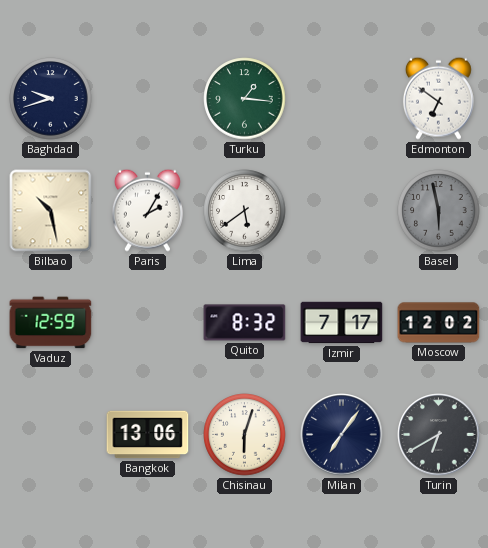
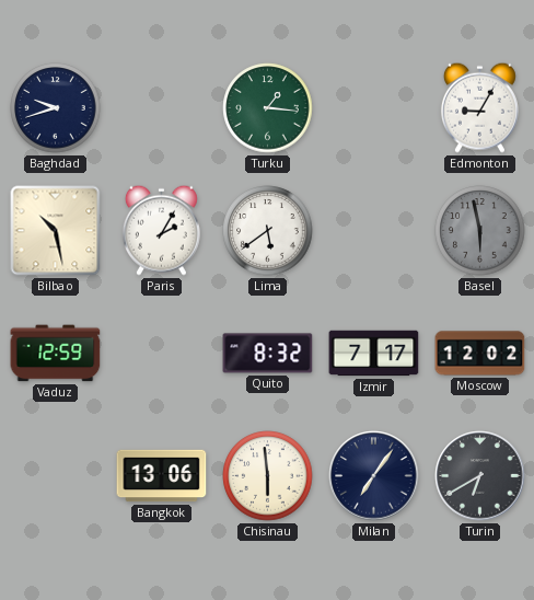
Edmonton: 6:51 -> 9:05
Chisinau: 6:03 -> 5:59
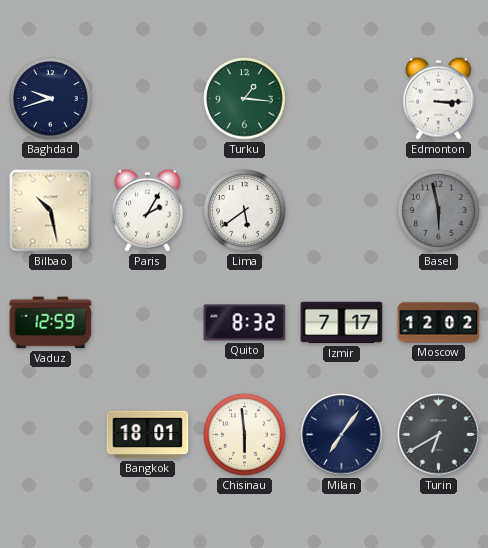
Edmonton: 9:05 -> 3:15
Bangkok: 13:06 -> 18:01
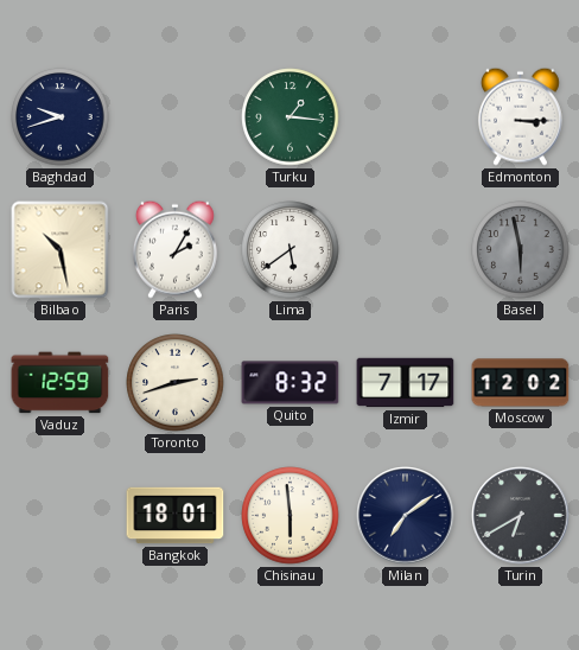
Toronto: none -> 2:42
Milan: 7:06 -> 7:09
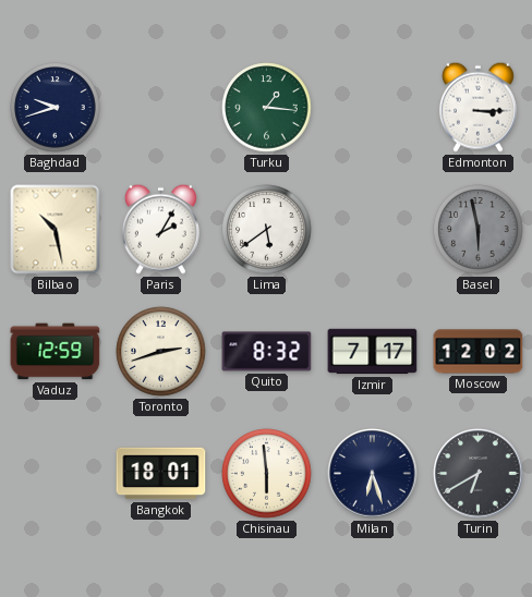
Milan: 7:09 -> 6:27
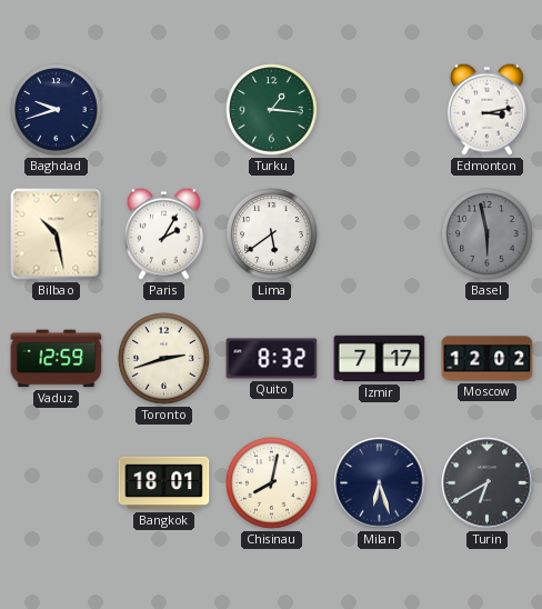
Edmonton: 3:15 -> 3:13
Chisinau: 5:59 -> 8:02
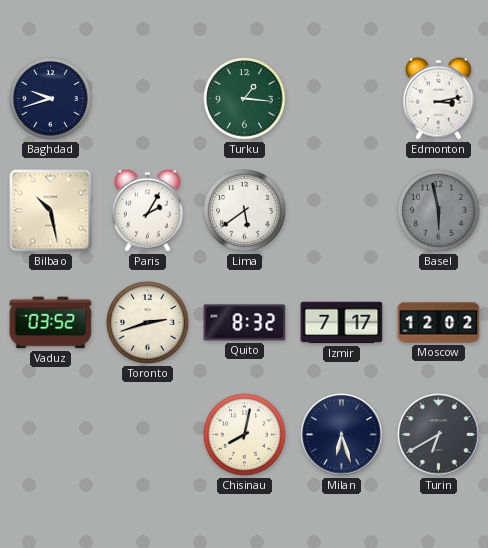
Vaduz: 12:59 -> 03:52
Bangkok: 18:01 -> none
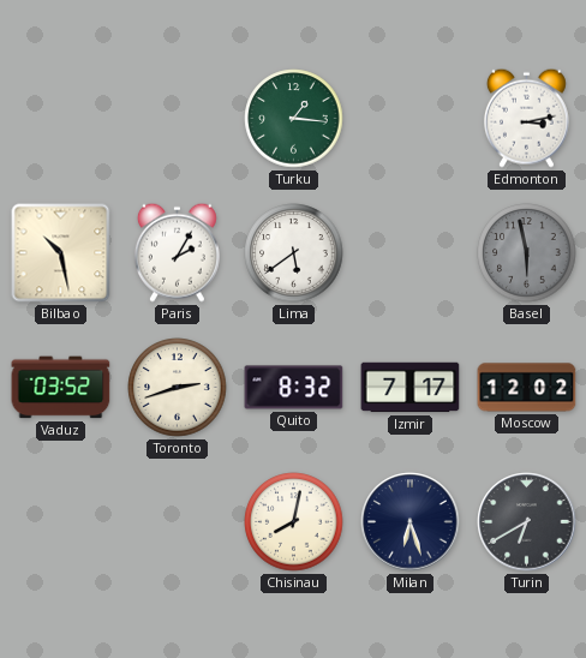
Baghdad: 9:42 -> none
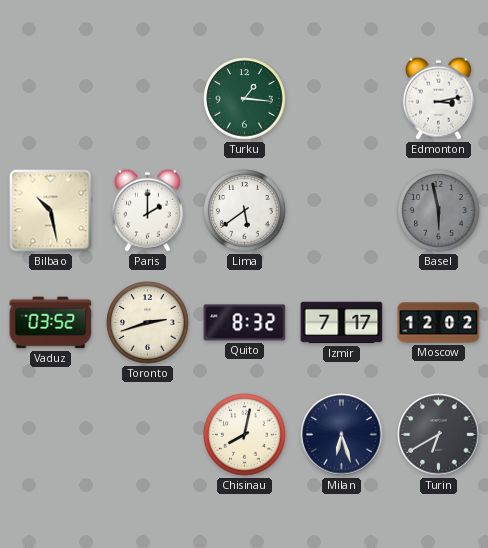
Paris: 2:05 -> 2:00
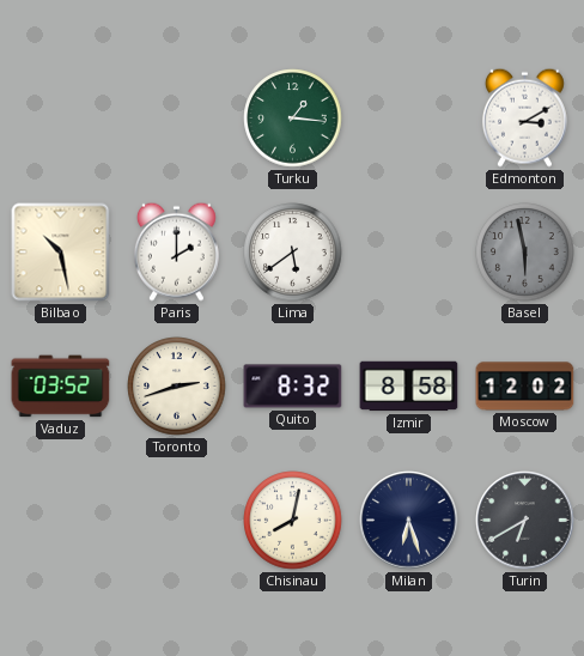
Edmonton: 3:13 -> 3:10
Izmir: 7:17 -> 8:58
